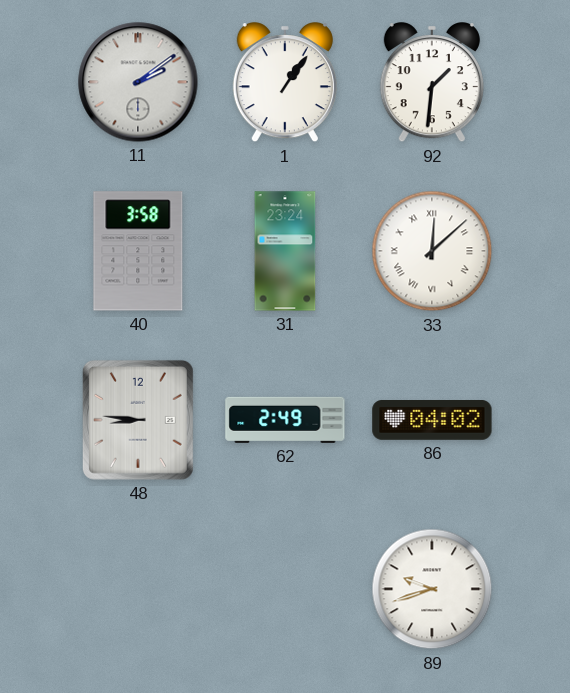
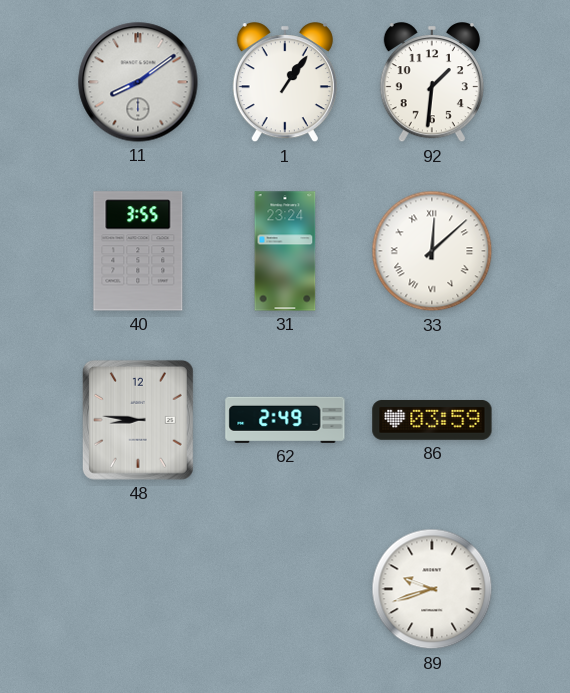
11: 2:09 -> 8:09
40: 3:58 -> 3:55
86: 04:02 -> 03:59
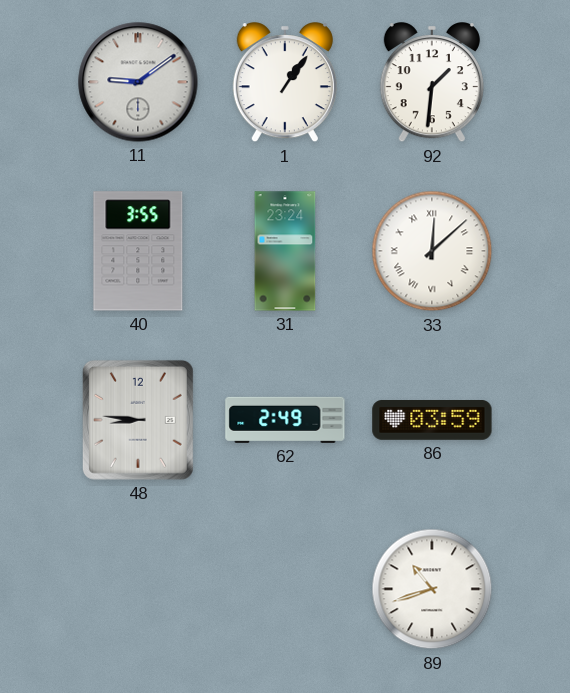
11: 8:09 -> 9:09
89: 9:42 -> 10:42
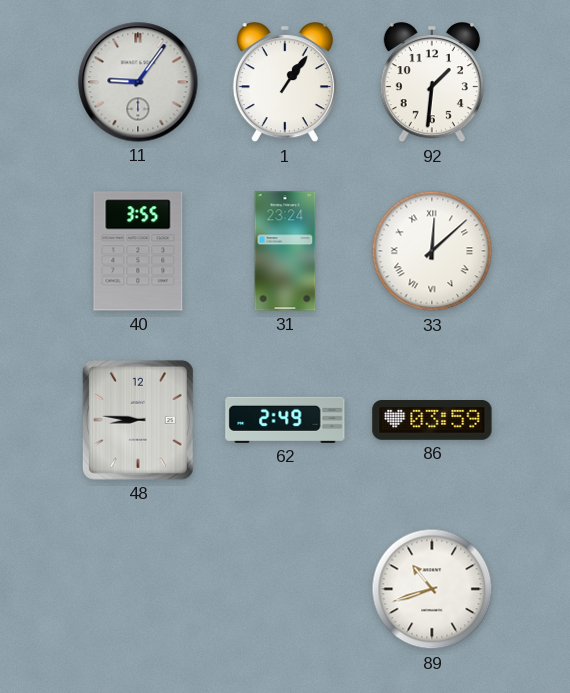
11: 9:09 -> 9:06
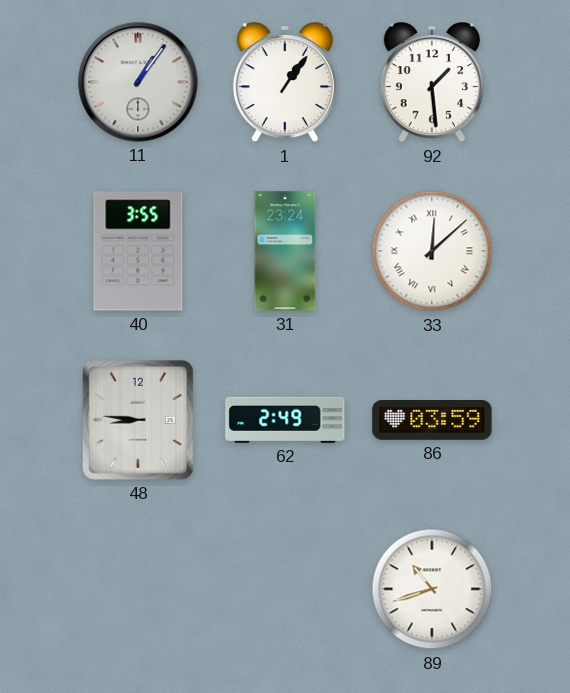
11: 9:06 -> 1:06
92: 1:31 -> 1:29
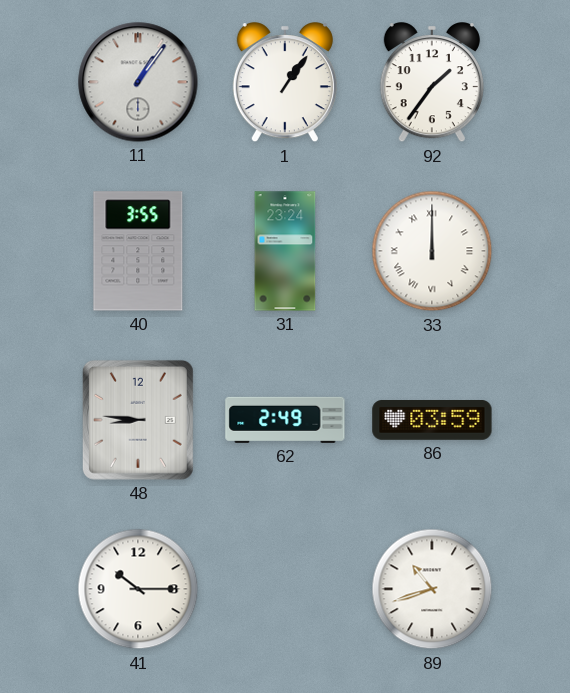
92: 1:29 -> 1:36
33: 12:08 -> 12:00
41: none -> 10:15
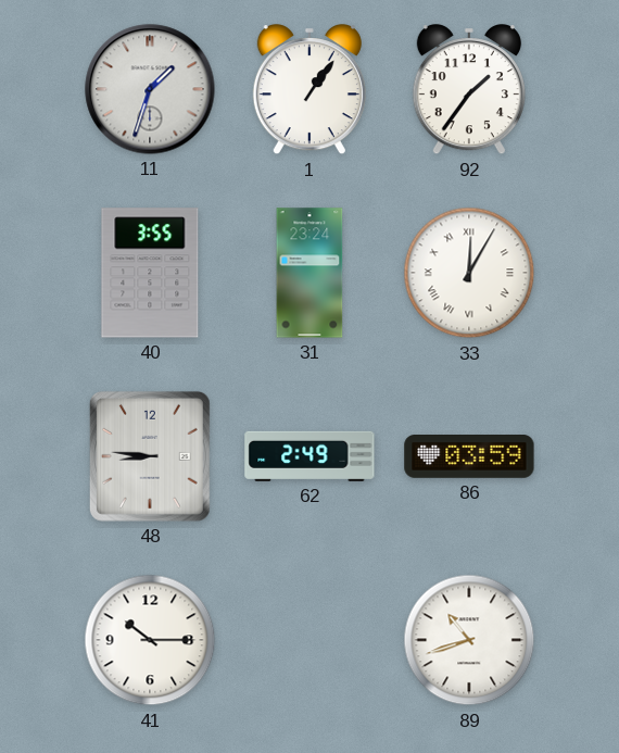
11: 1:06 -> 1:33
33: 12:00 -> 12:05
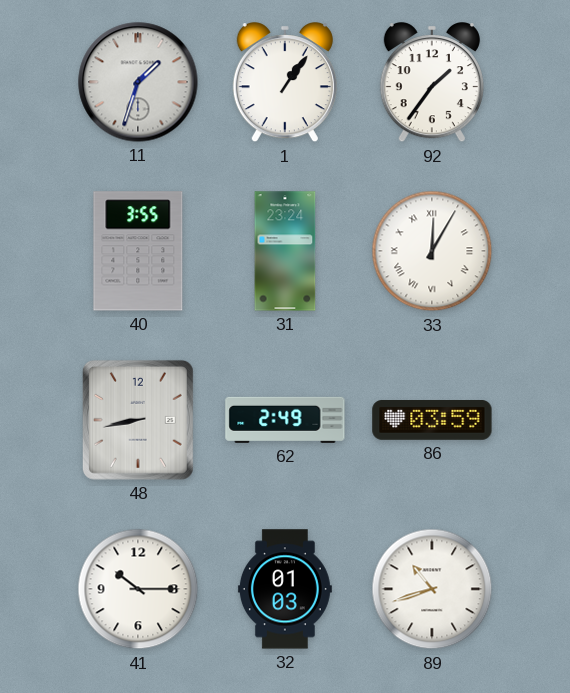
48: 8:46 -> 8:43
32: none -> 01:03
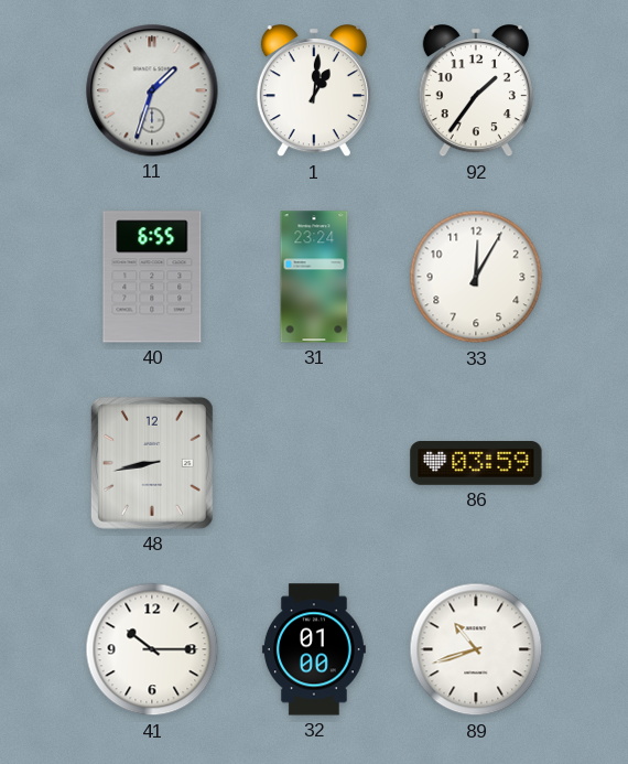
1: 1:06 -> 1:01
40: 3:55 -> 6:55
33 numerals: Roman -> Arabic
62: 2:49 -> none
32: 01:03 -> 01:00
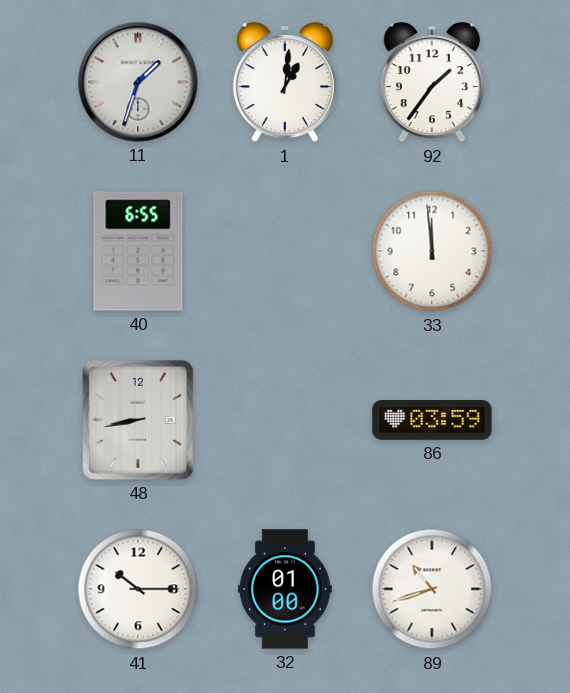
31: 23:24 -> none
33: 12:05 -> 11:59
